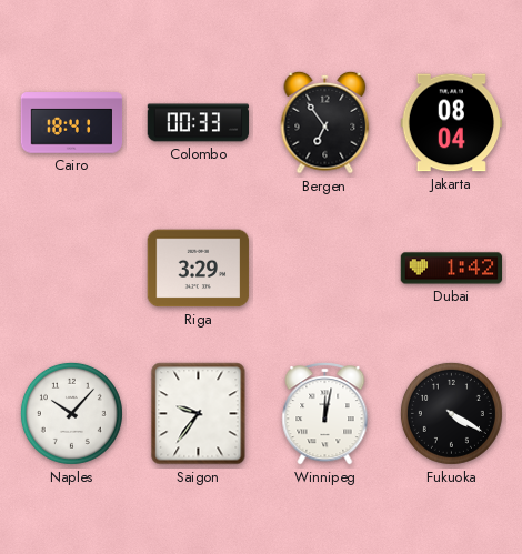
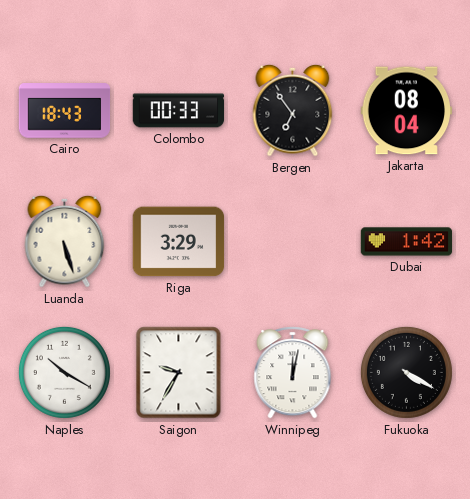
Cairo: 18:41 -> 18:43
Luanda: none -> 5:27
Naples: 10:07 -> 10:20
Saigon: 9:36 -> 9:35
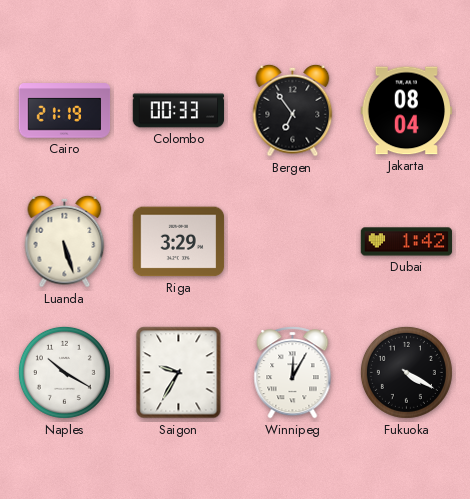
Cairo: 18:43 -> 21:19
Winnipeg: 12:02 -> 12:05
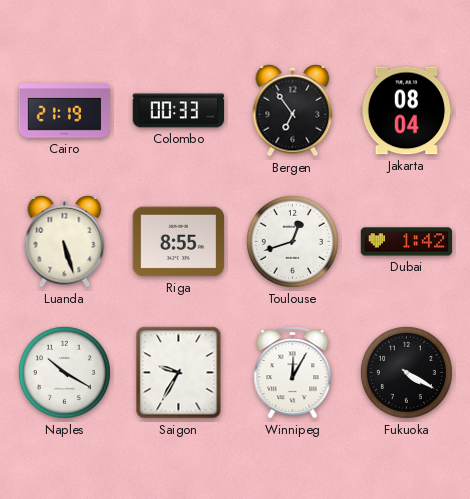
Riga: 3:29 -> 8:55
Toulouse: none -> 12:42
